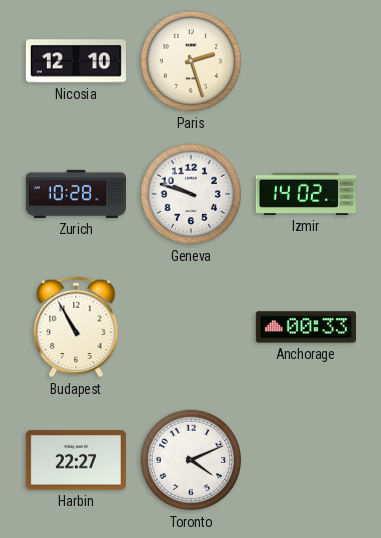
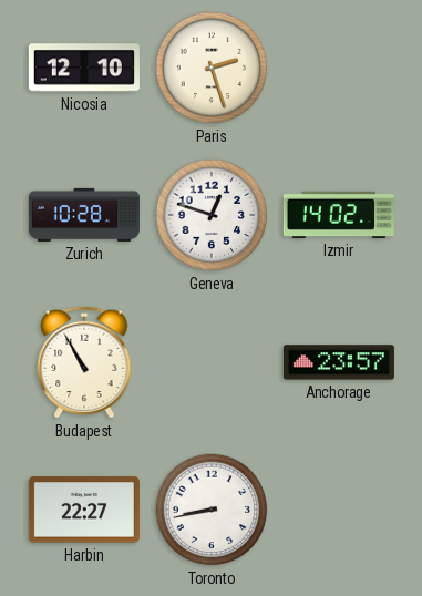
Geneva: 9:48 -> 12:48
Anchorage: 00:33 -> 23:57
Toronto: 4:11 -> 8:43
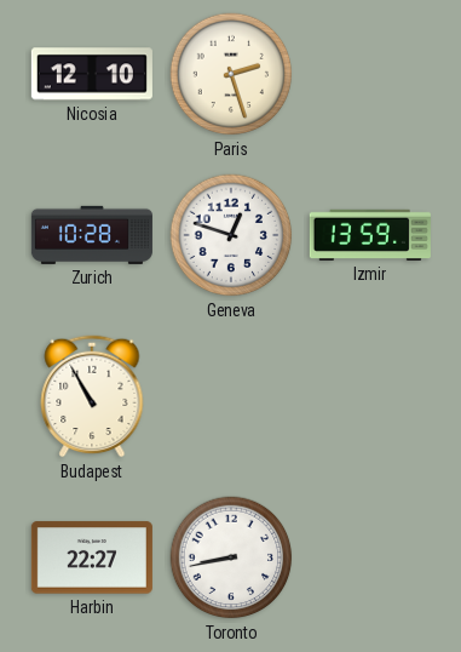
Izmir: 14:02 -> 13:59
Anchorage: 23:57 -> none
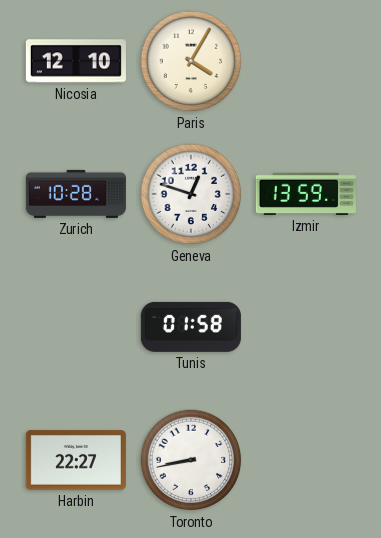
Paris: 2:27 -> 4:05
Budapest: 10:55 -> none
Tunis: none -> 01:58
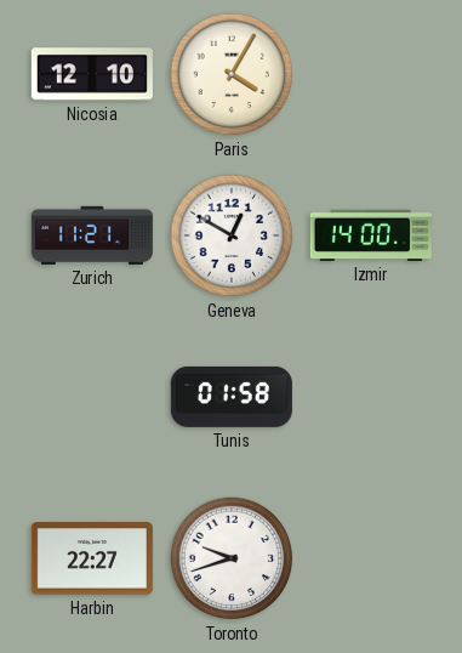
Zurich: 10:28 -> 11:21
Geneva: 12:48 -> 12:50
Izmir: 13:59 -> 14:00
Toronto: 8:43 -> 9:42
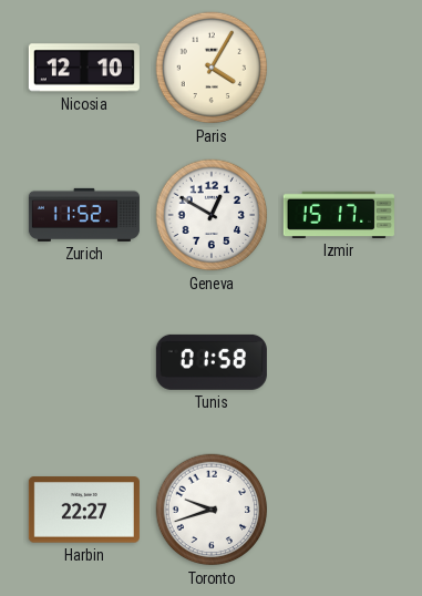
Zurich: 11:21 -> 11:52
Izmir: 14:00 -> 15:17
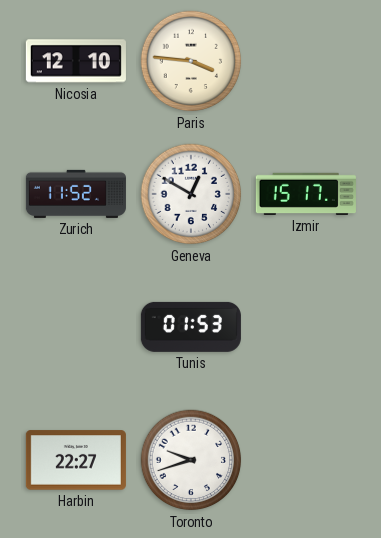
Paris: 4:05 -> 3:46
Tunis: 01:58 -> 01:53
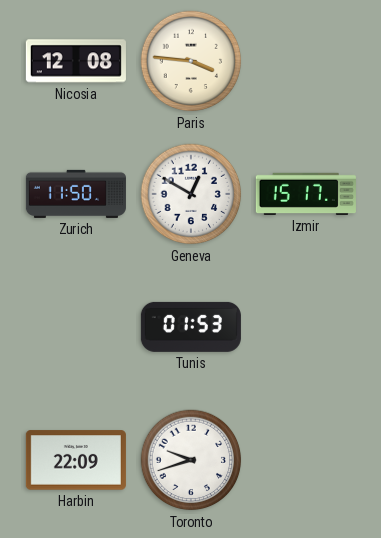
Nicosia: 12:10 -> 12:08
Zurich: 11:52 -> 11:50
Harbin: 22:27 -> 22:09
